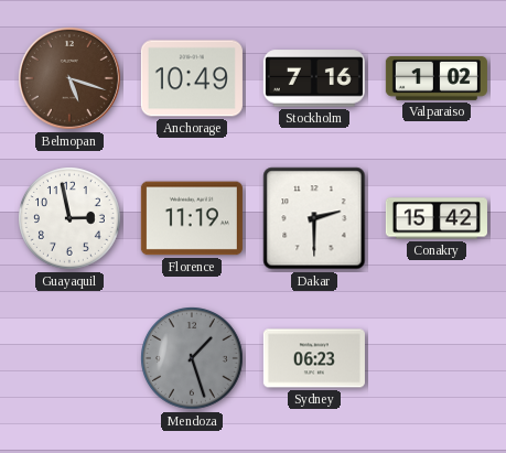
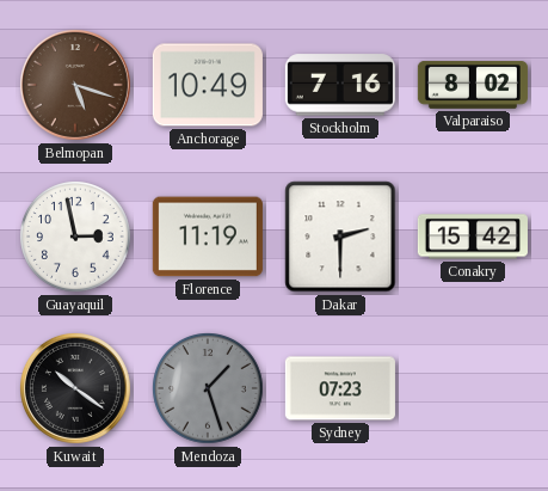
Valparaiso: 1:02 -> 8:02
Kuwait: none -> 10:21
Sydney: 06:23 -> 07:23
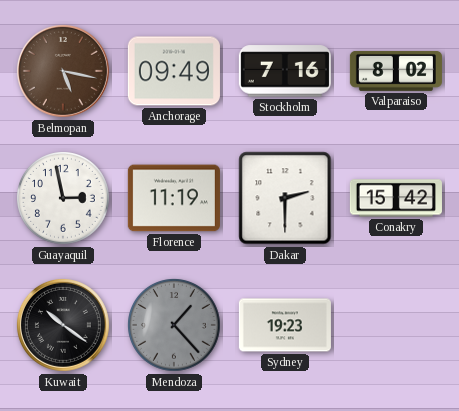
Belmopan: 5:18 -> 5:17
Anchorage: 10:49 -> 09:49
Mendoza: 1:27 -> 1:23
Sydney: 07:23 -> 19:23
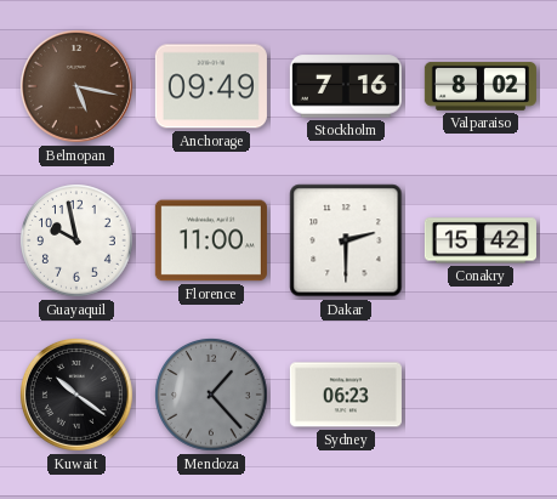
Guayaquil: 2:58 -> 9:58
Florence: 11:19 -> 11:00
Sydney: 19:23 -> 06:23
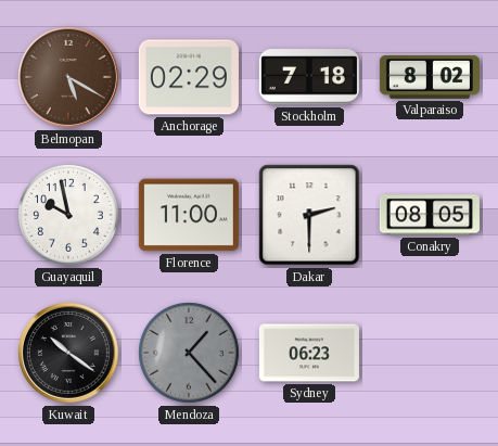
Belmopan: 5:17 -> 5:20
Anchorage: 09:49 -> 02:29
Stockholm: 7:16 -> 7:18
Conakry: 15:42 -> 08:05
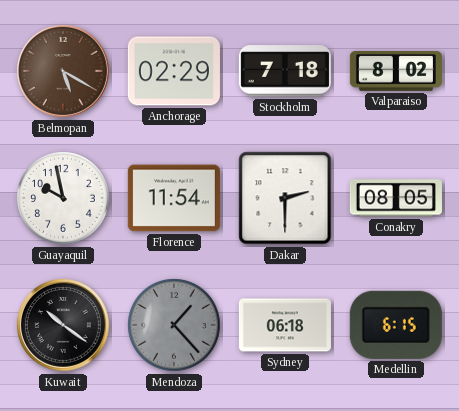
Florence: 11:00 -> 11:54
Sydney: 06:23 -> 06:18
Medellin: none -> 6:15
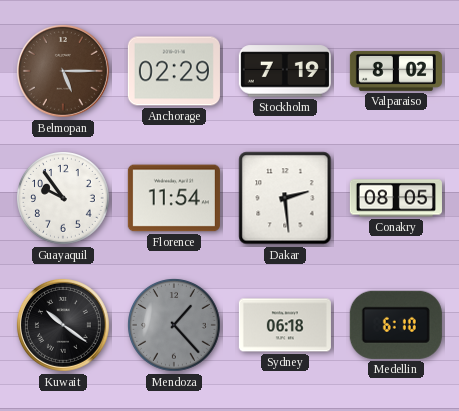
Belmopan: 5:20 -> 5:15
Stockholm: 7:18 -> 7:19
Guayaquil: 9:58 -> 9:54
Dakar: 2:30 -> 2:29
Medellin: 6:15 -> 6:10
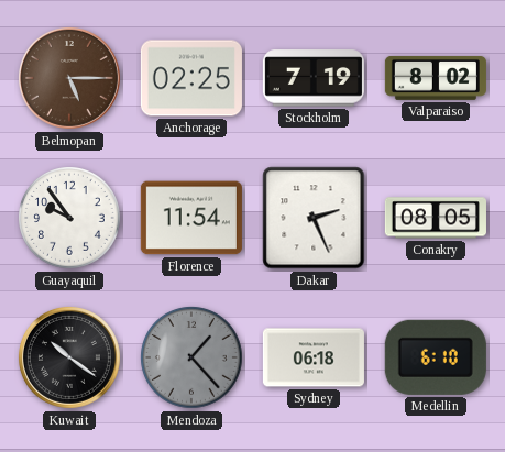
Anchorage: 02:29 -> 02:25
Dakar: 2:29 -> 2:26
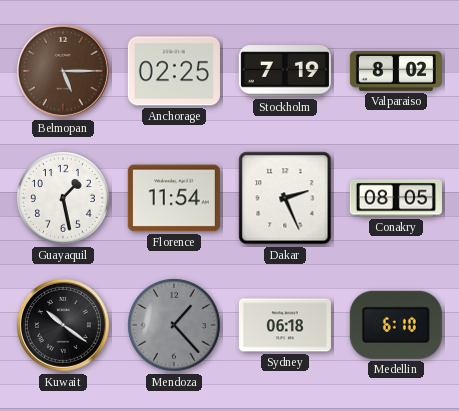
Guayaquil: 9:54 -> 1:28
